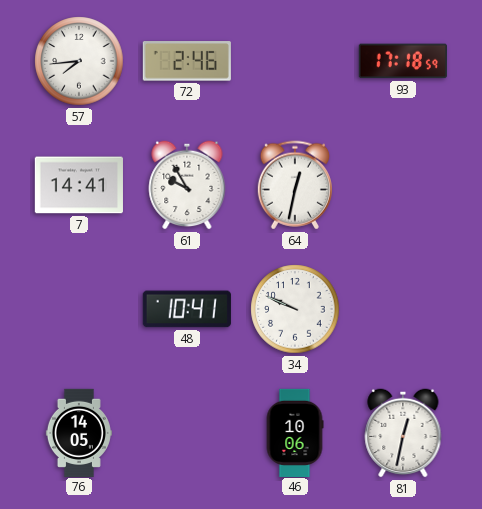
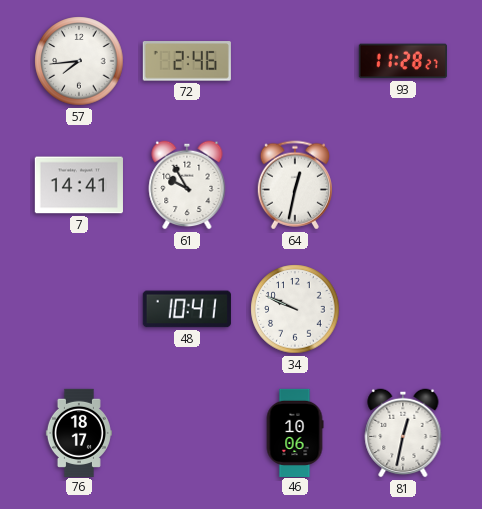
93: 17:18 -> 11:28
76: 14:05 -> 18:17
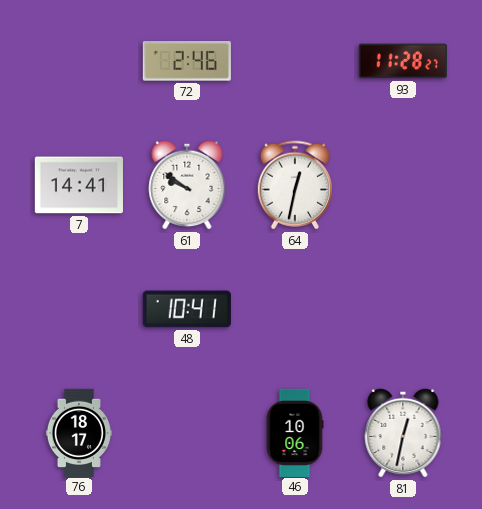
57: 7:44 -> none
61: 9:55 -> 9:51
34: 9:49 -> none
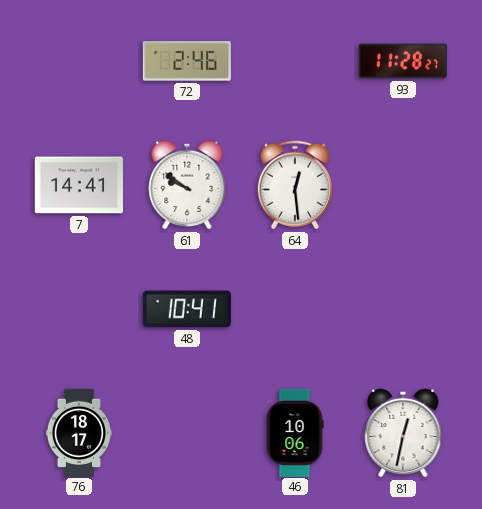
64: 12:32 -> 12:29
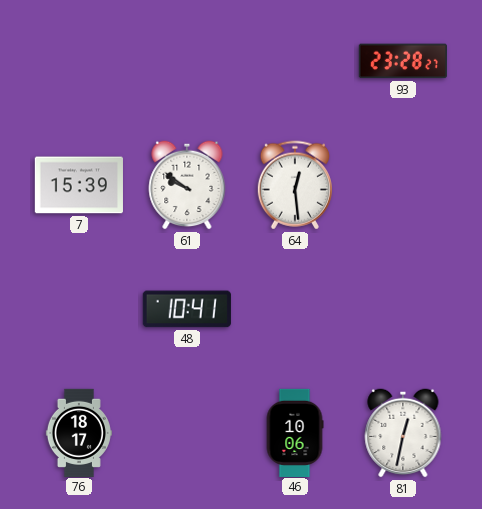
72: 2:46 -> none
93: 11:28 -> 23:28
7: 14:41 -> 15:39
